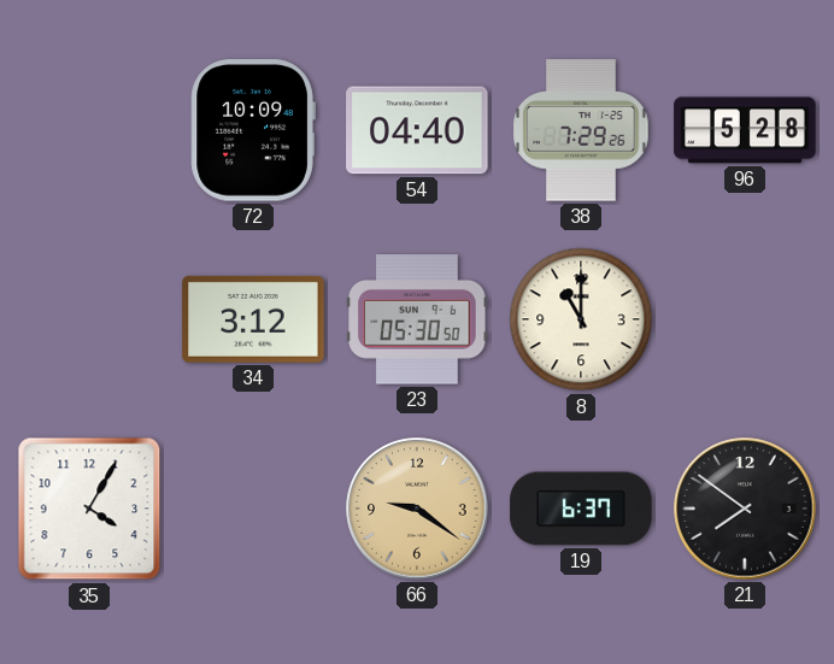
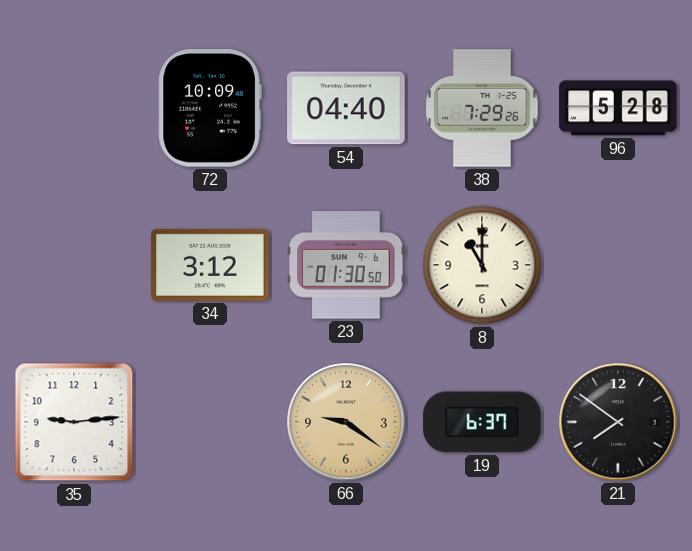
23: 05:30 -> 01:30
35: 4:05 -> 9:14
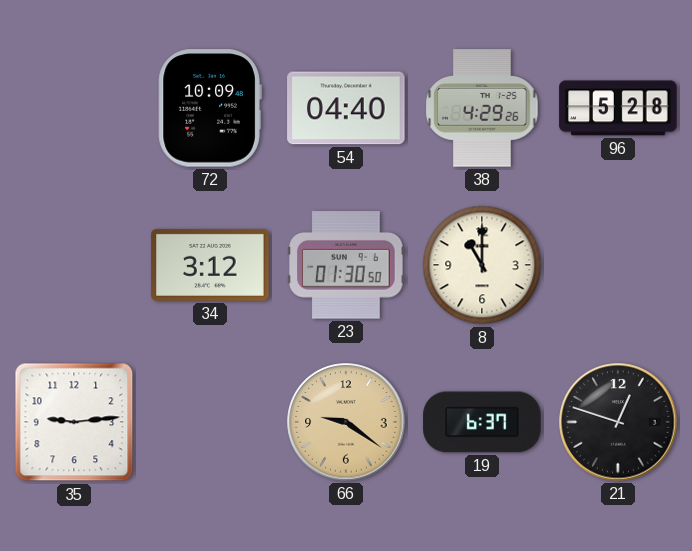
38: 7:29 -> 4:29
21: 7:51 -> 12:48
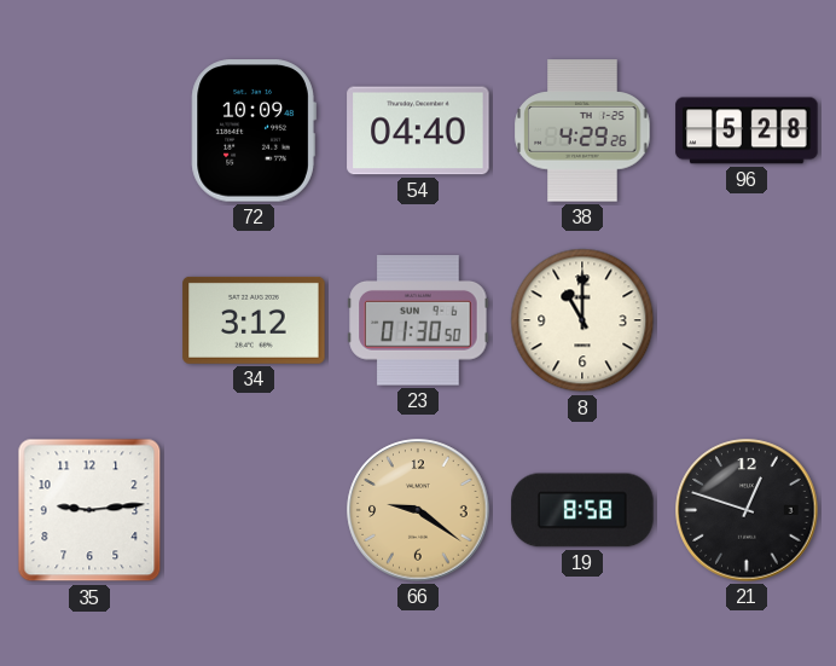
19: 6:37 -> 8:58
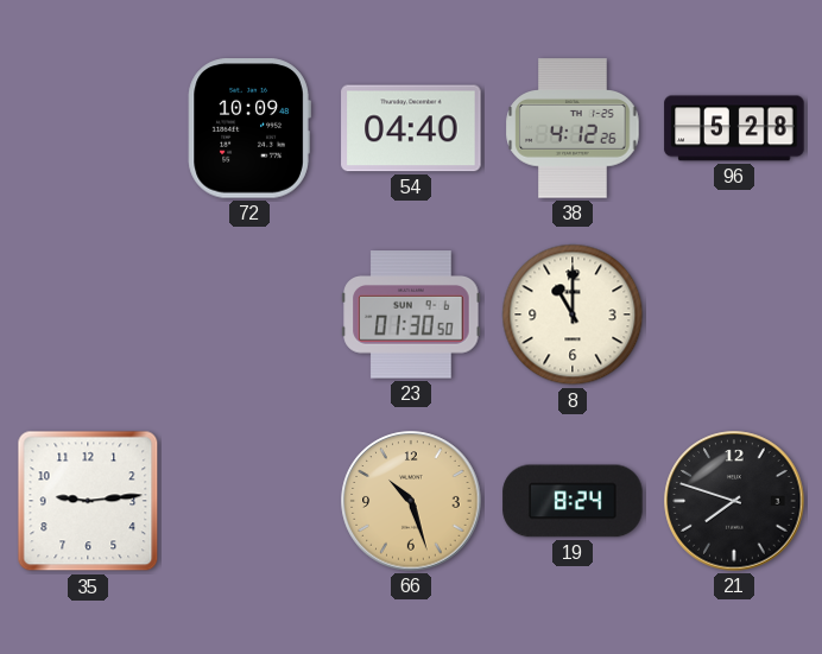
38: 4:29 -> 4:12
34: 3:12 -> none
66: 9:21 -> 10:27
19: 8:58 -> 8:24
21: 12:48 -> 7:48
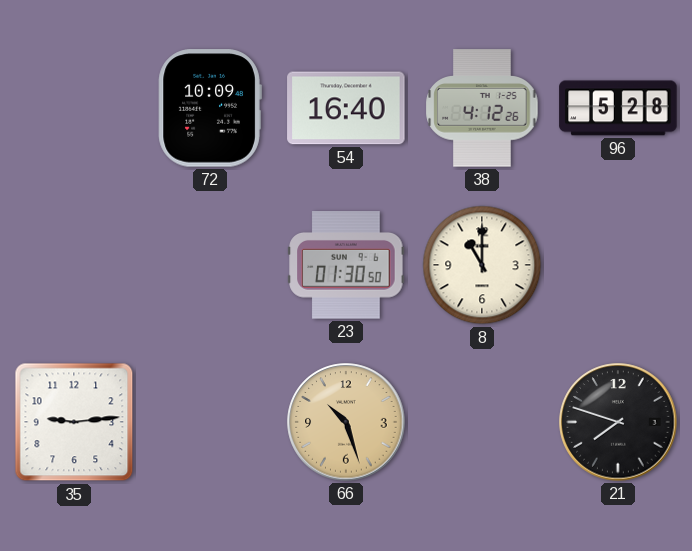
54: 04:40 -> 16:40
19: 8:24 -> none
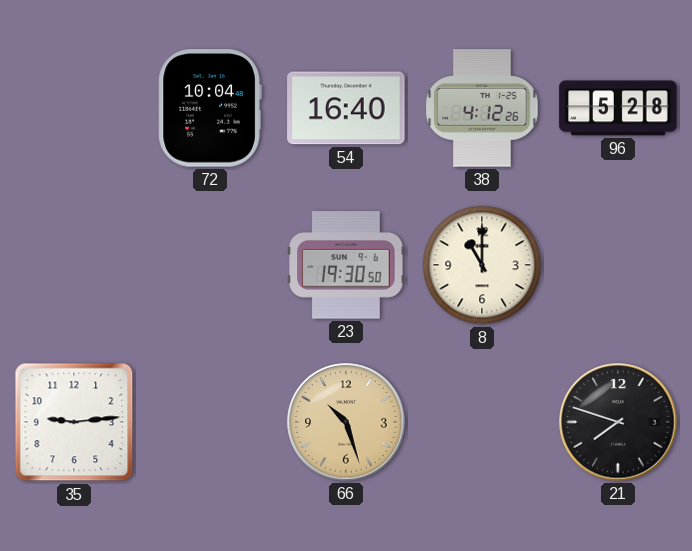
72: 10:09 -> 10:04
23: 01:30 -> 19:30
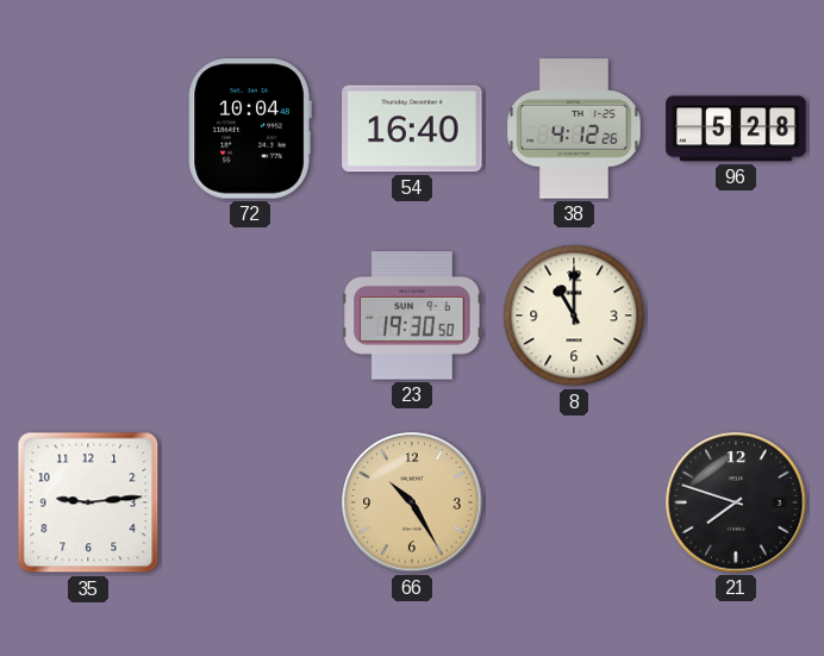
66: 10:27 -> 10:25
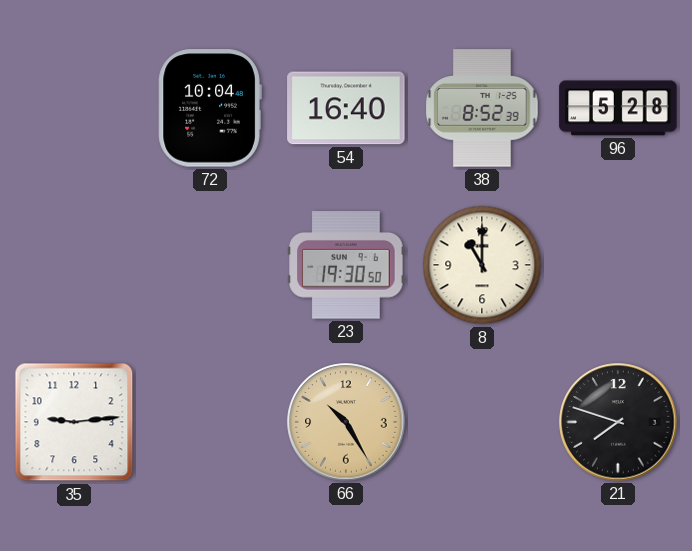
38: 4:12 -> 8:52
